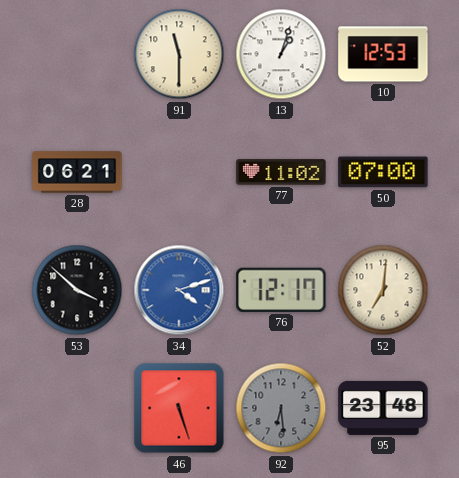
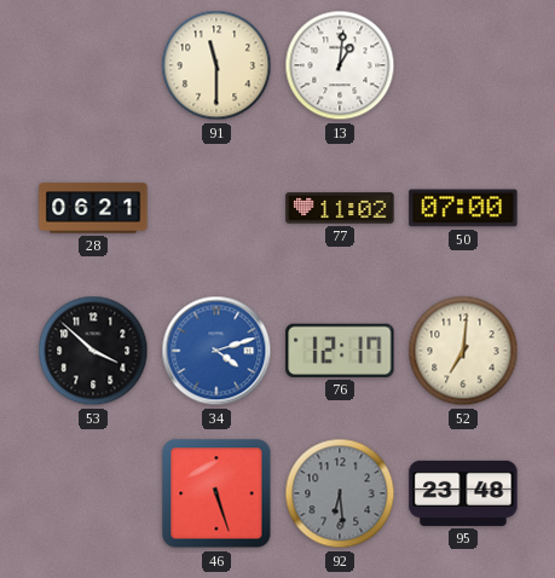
13: 1:03 -> 1:01
10: 12:53 -> none
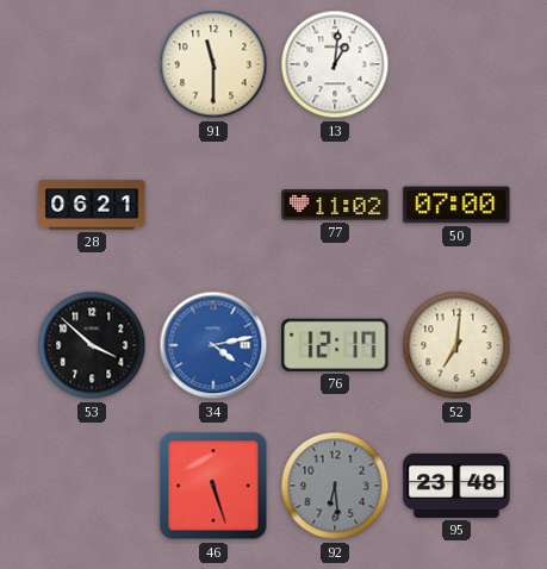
34: 4:12 -> 4:13
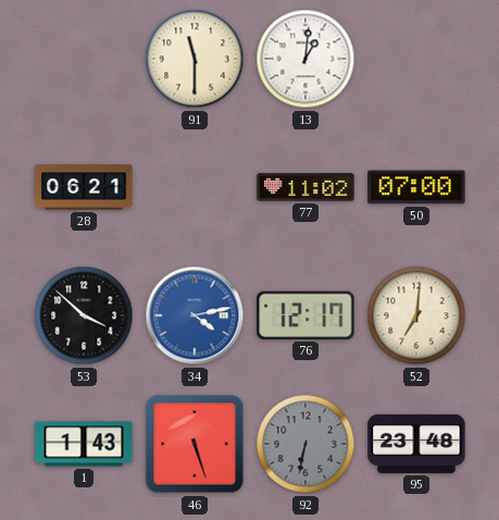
1: none -> 1:43
92: 6:29 -> 6:32
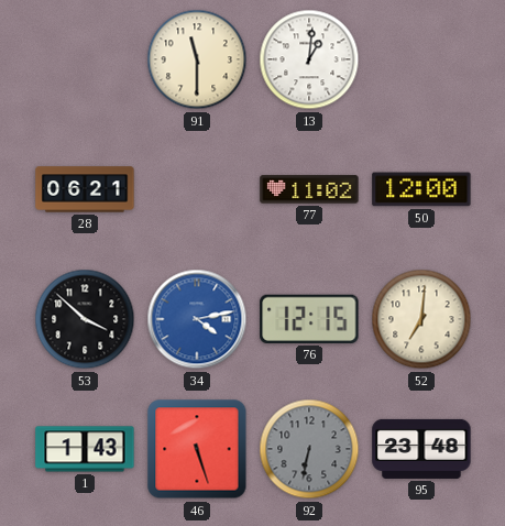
50: 07:00 -> 12:00
76: 12:17 -> 12:15
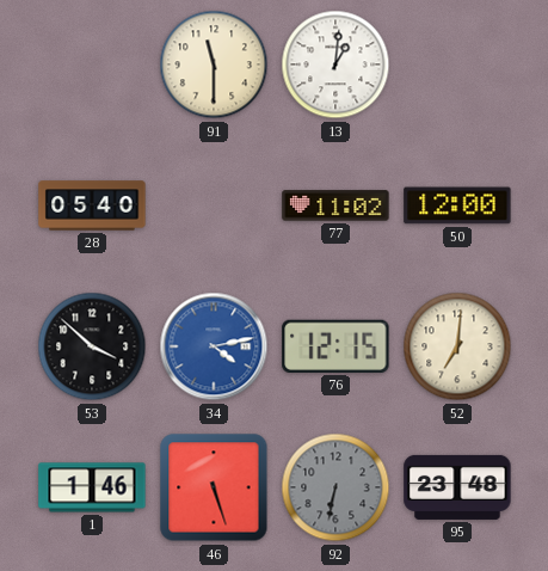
28: 06:21 -> 05:40
1: 1:43 -> 1:46
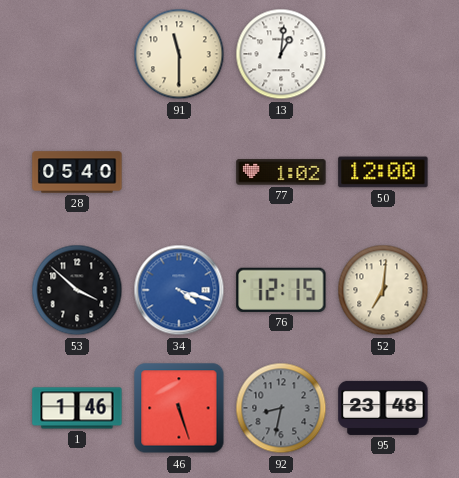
77: 11:02 -> 1:02
34: 4:13 -> 4:18
92: 6:32 -> 8:32
